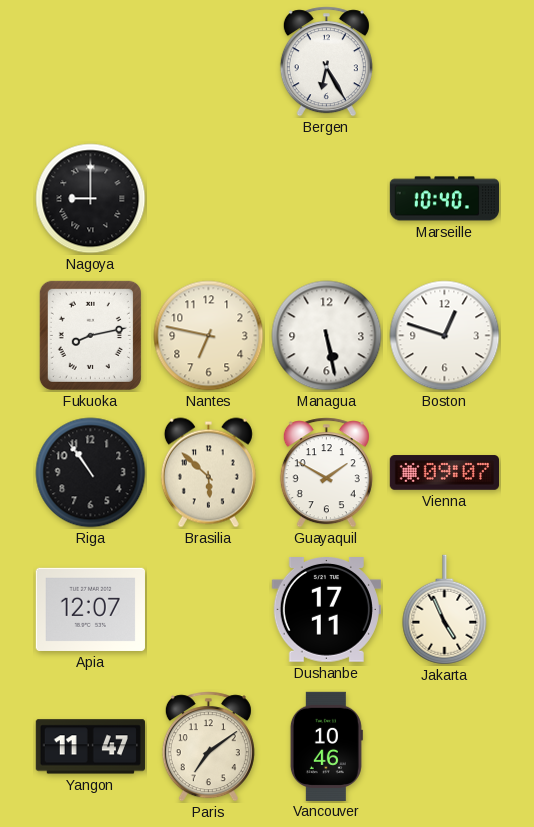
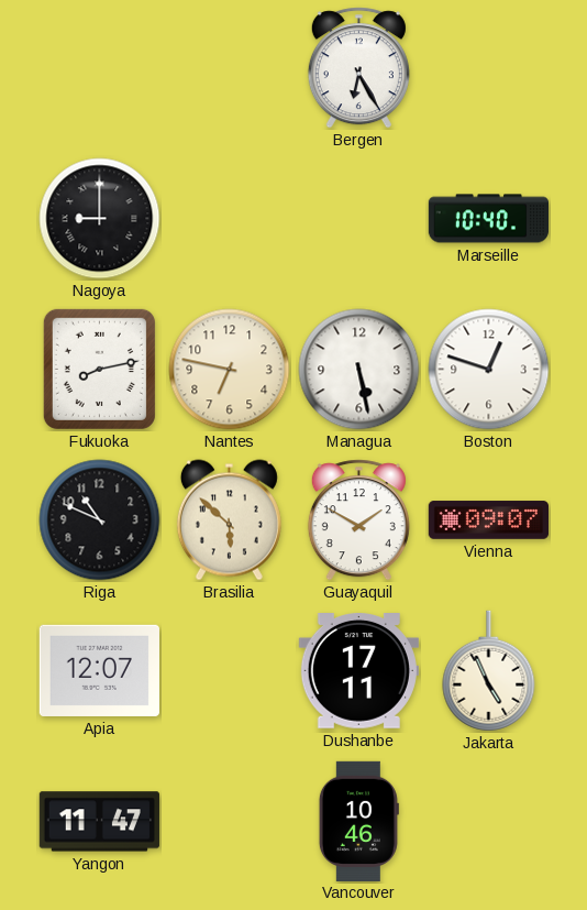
Riga: 10:54 -> 10:49
Paris: 7:09 -> none
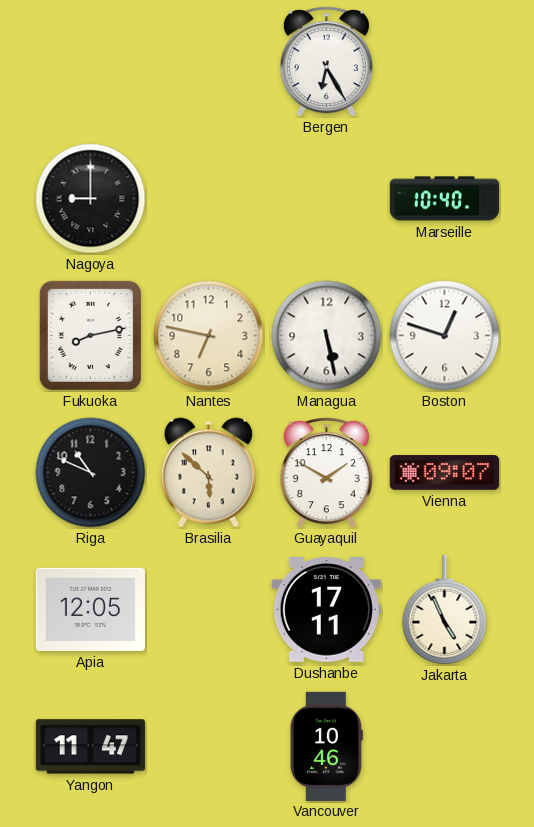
Apia: 12:07 -> 12:05
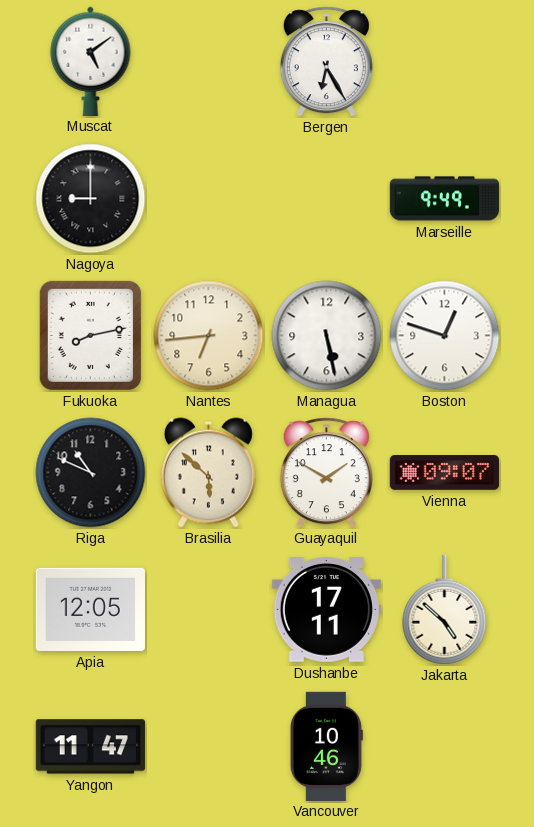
Muscat: none -> 5:09
Marseille: 10:40 -> 9:49
Nantes: 6:47 -> 6:44
Jakarta: 4:56 -> 4:52
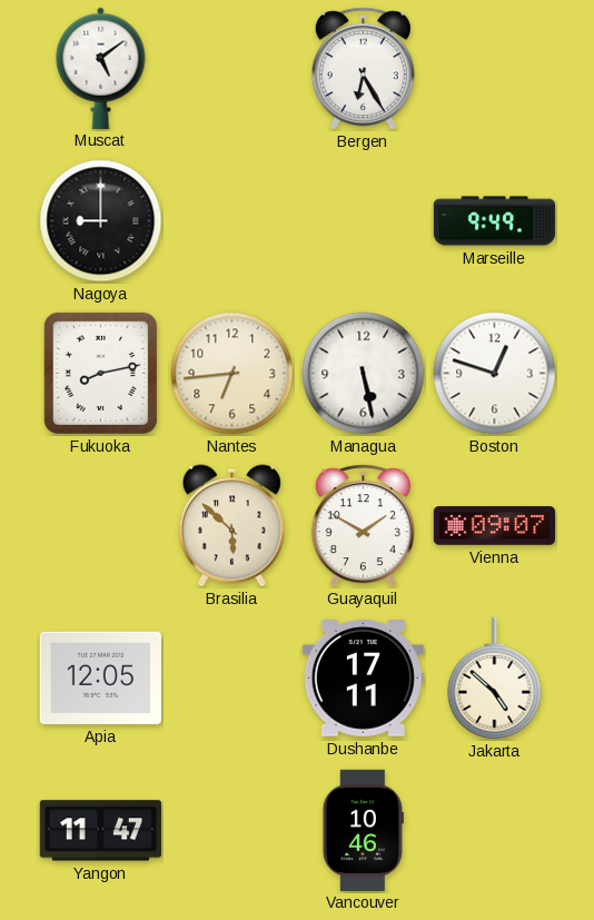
Riga: 10:49 -> none
